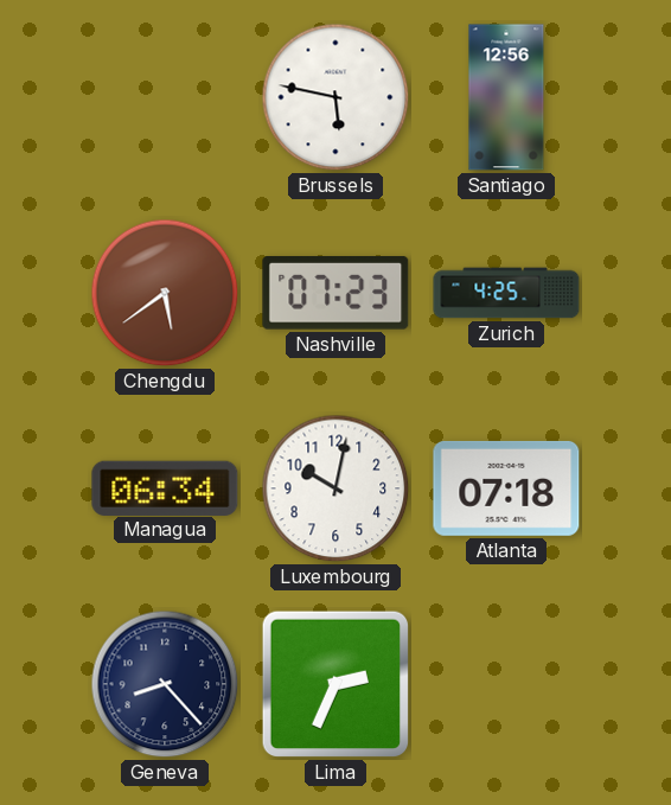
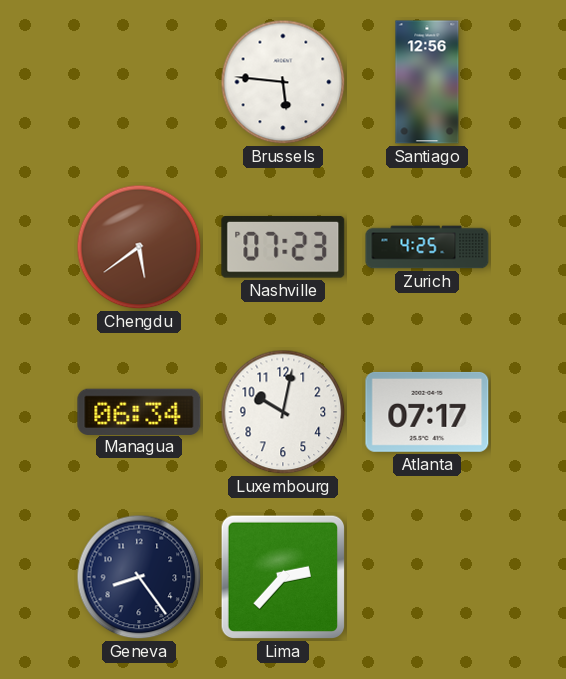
Brussels: 5:47 -> 5:46
Atlanta: 07:18 -> 07:17
Geneva: 8:23 -> 8:24
Lima: 2:34 -> 2:37
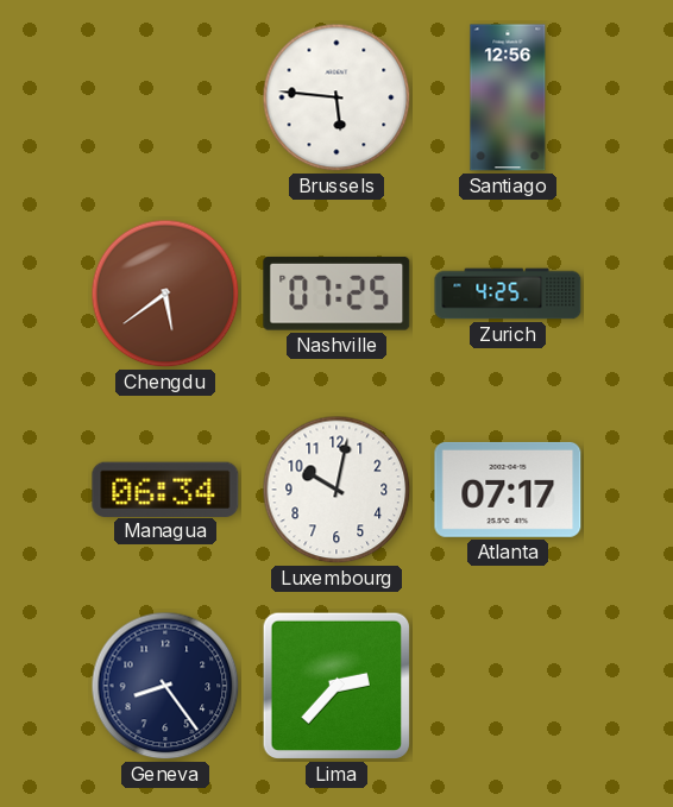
Nashville: 07:23 -> 07:25
